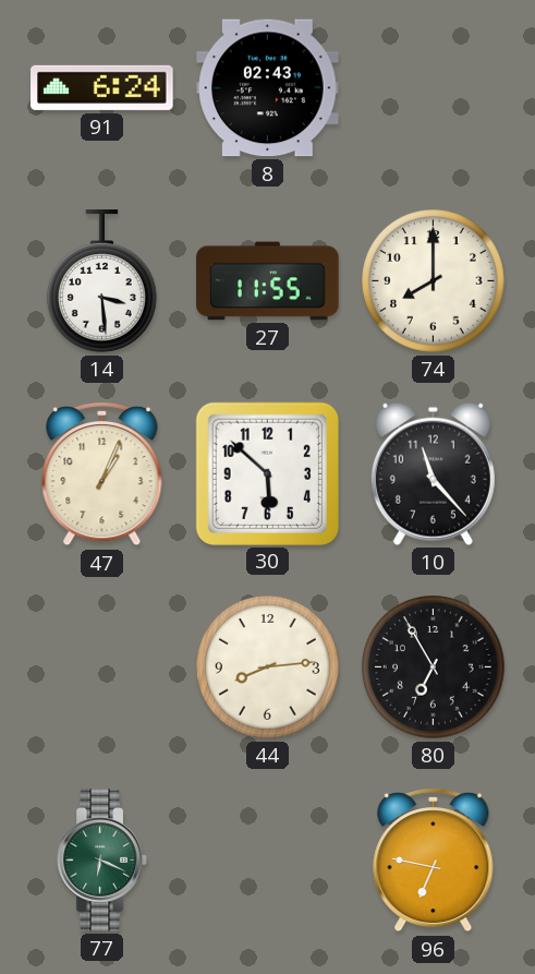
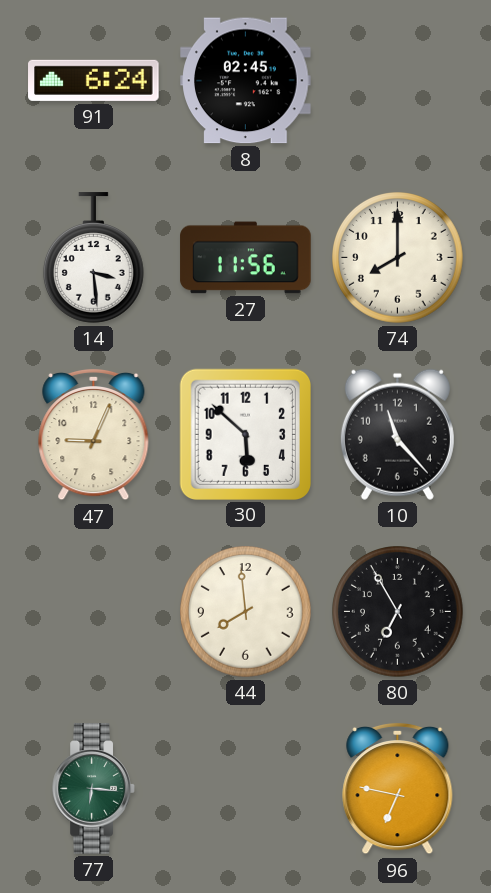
8: 02:43 -> 02:45
27: 11:55 -> 11:56
47: 1:04 -> 9:04
44: 8:14 -> 7:59
77: 6:19 -> 6:16
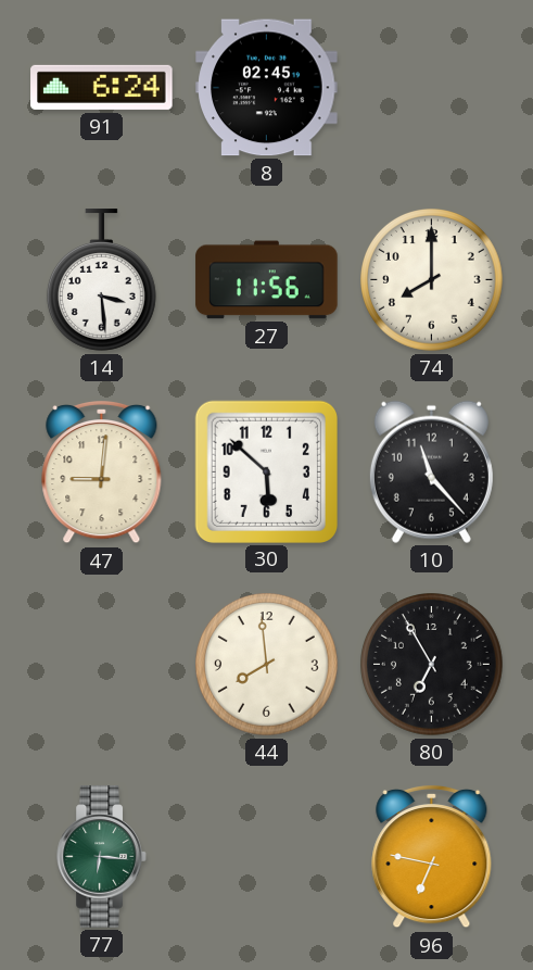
47: 9:04 -> 9:01
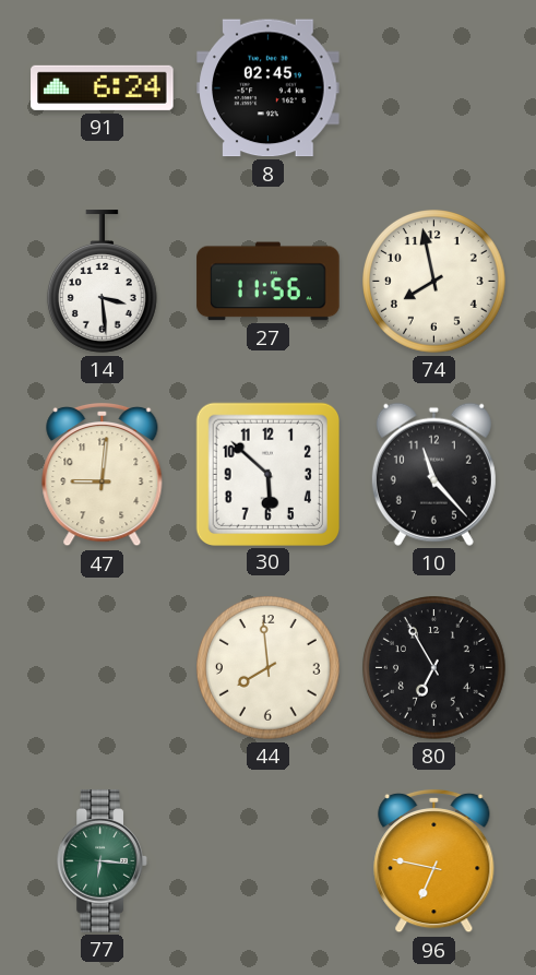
74: 8:00 -> 7:58
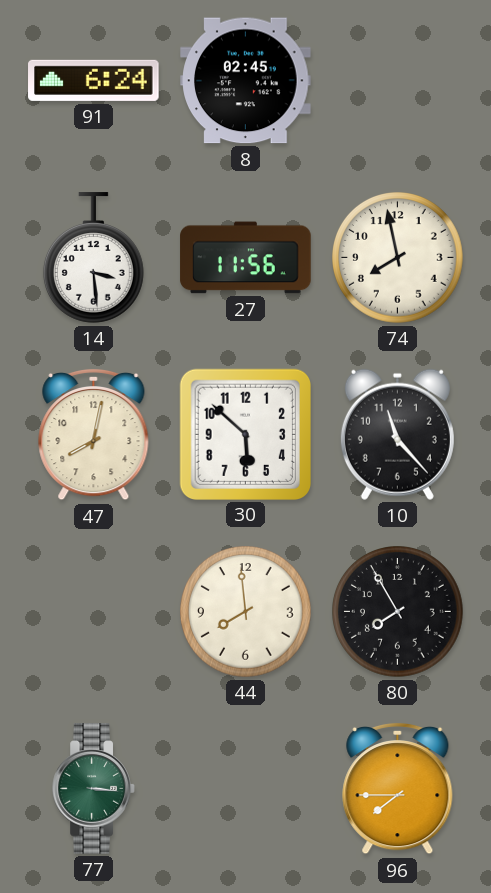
47: 9:01 -> 8:02
80: 6:55 -> 7:55
77: 6:16 -> 3:16
96: 6:47 -> 7:45
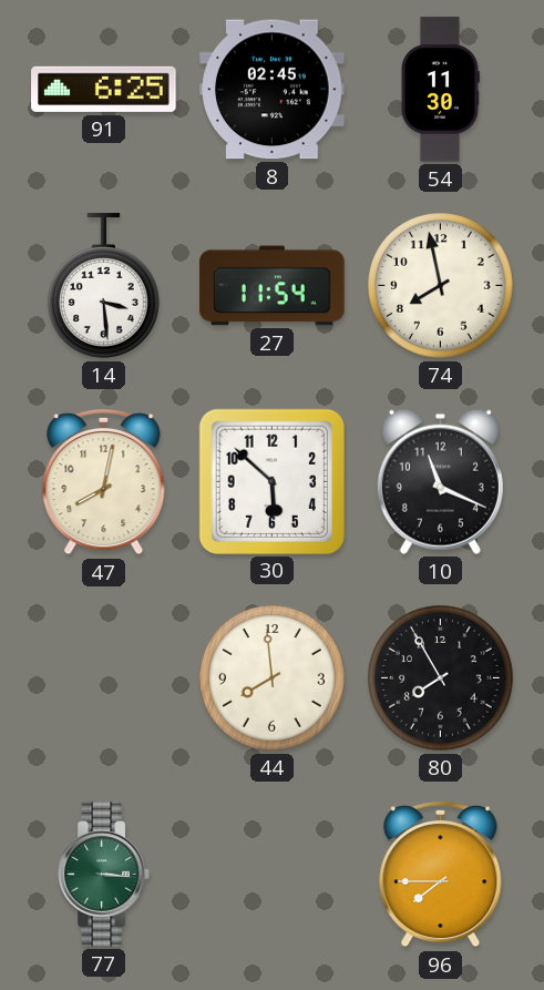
91: 6:24 -> 6:25
54: none -> 11:30
27: 11:56 -> 11:54
10: 11:23 -> 11:19
